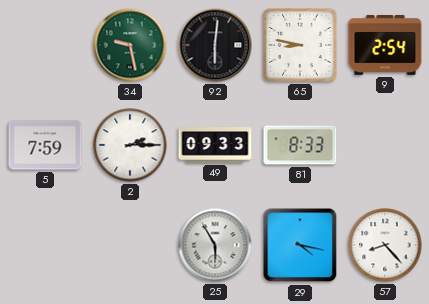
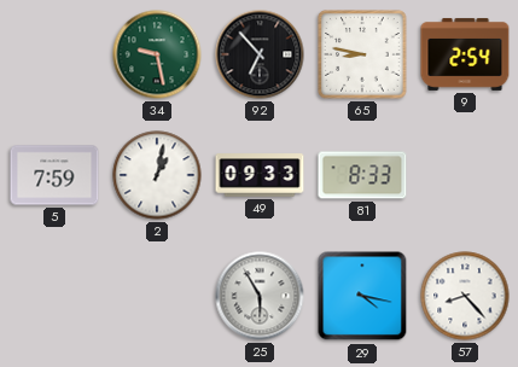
92: 6:01 -> 6:53
2: 2:15 -> 1:02
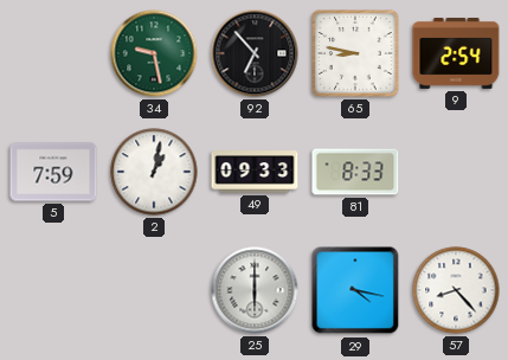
25: 5:55 -> 6:00
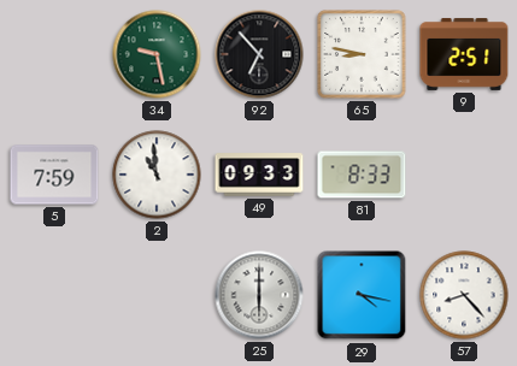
9: 2:54 -> 2:51
2: 1:02 -> 10:59
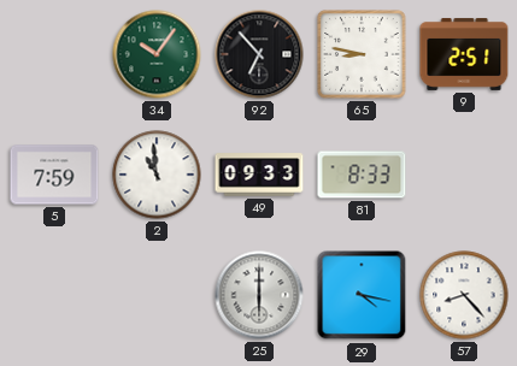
34: 9:28 -> 10:06
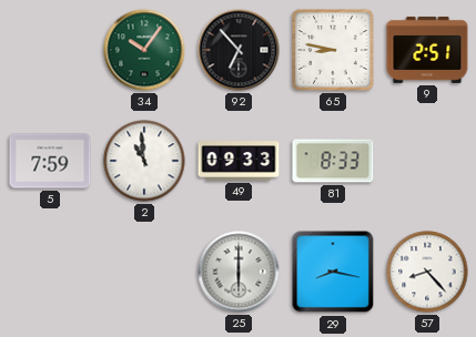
29: 4:17 -> 8:17
